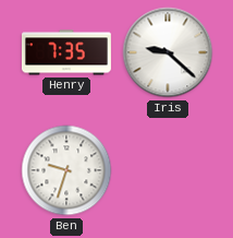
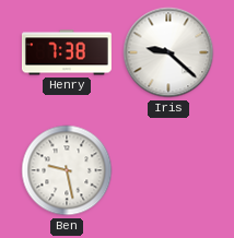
Henry: 7:35 -> 7:38
Ben: 9:33 -> 9:28
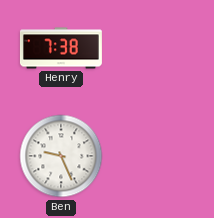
Iris: 9:22 -> none
Ben: 9:28 -> 9:26
